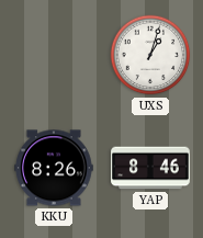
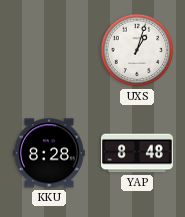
KKU: 8:26 -> 8:28
YAP: 8:46 -> 8:48
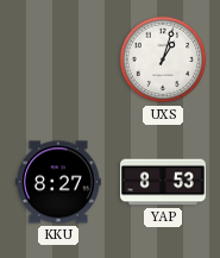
KKU: 8:28 -> 8:27
YAP: 8:48 -> 8:53
